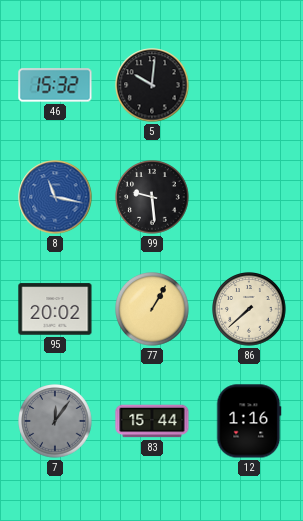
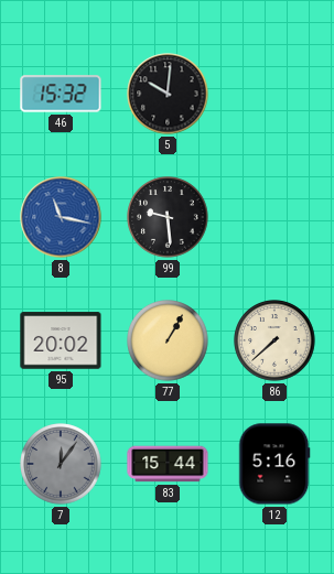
12: 1:16 -> 5:16
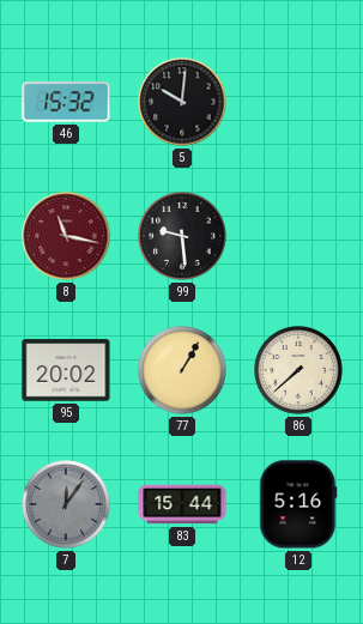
8 dial: blue -> burgundy
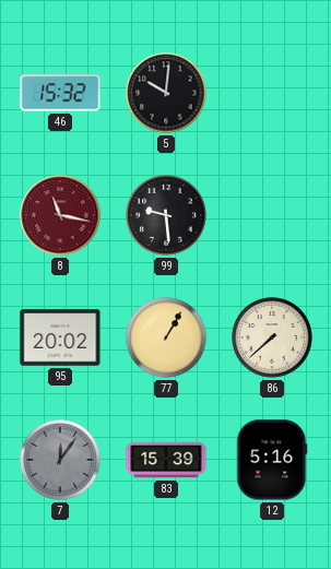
83: 15:44 -> 15:39
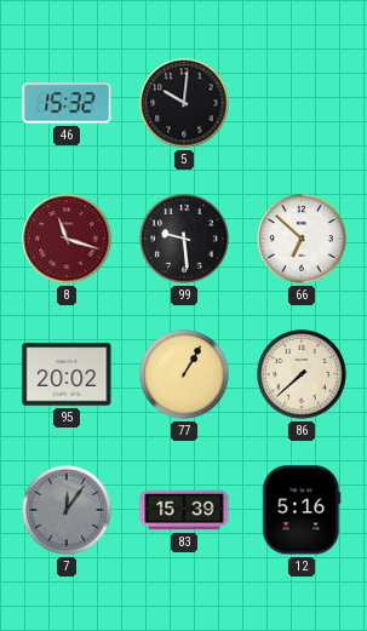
8: 11:17 -> 11:18
66: none -> 6:52
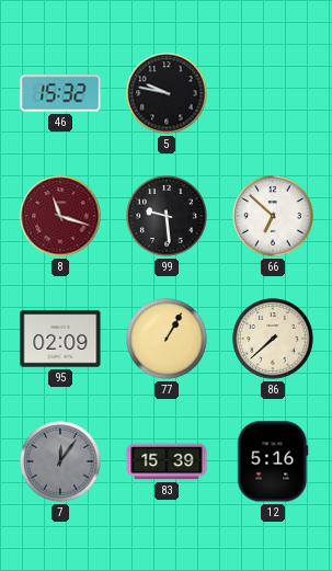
5: 10:01 -> 9:47
95: 20:02 -> 02:09
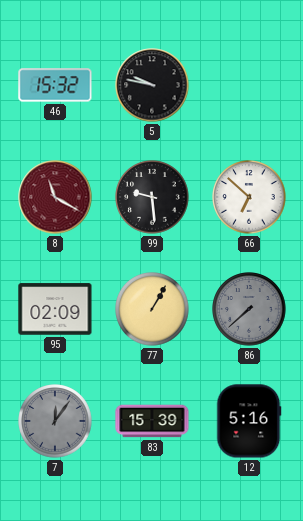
8: 11:18 -> 11:20
86 dial: cream -> grey
